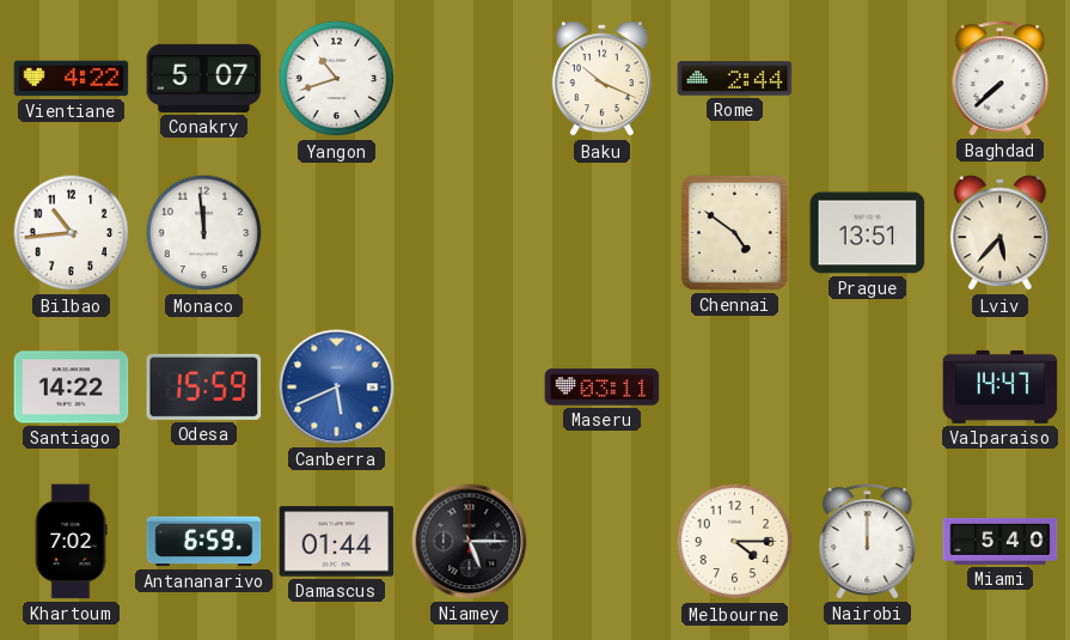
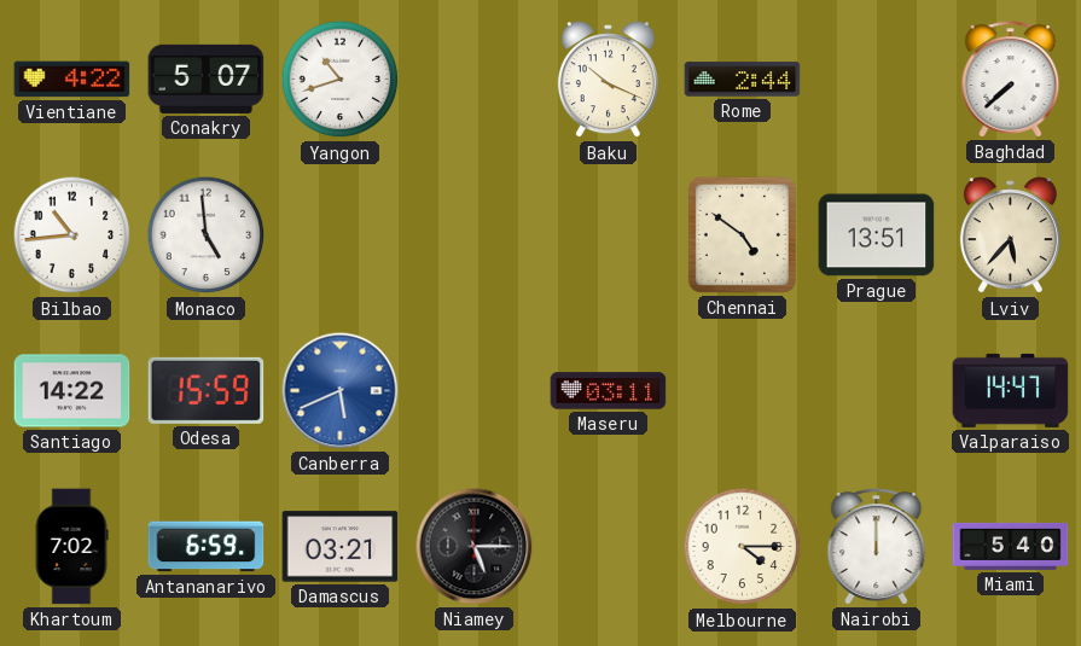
Monaco: 11:59 -> 4:59
Damascus: 01:44 -> 03:21
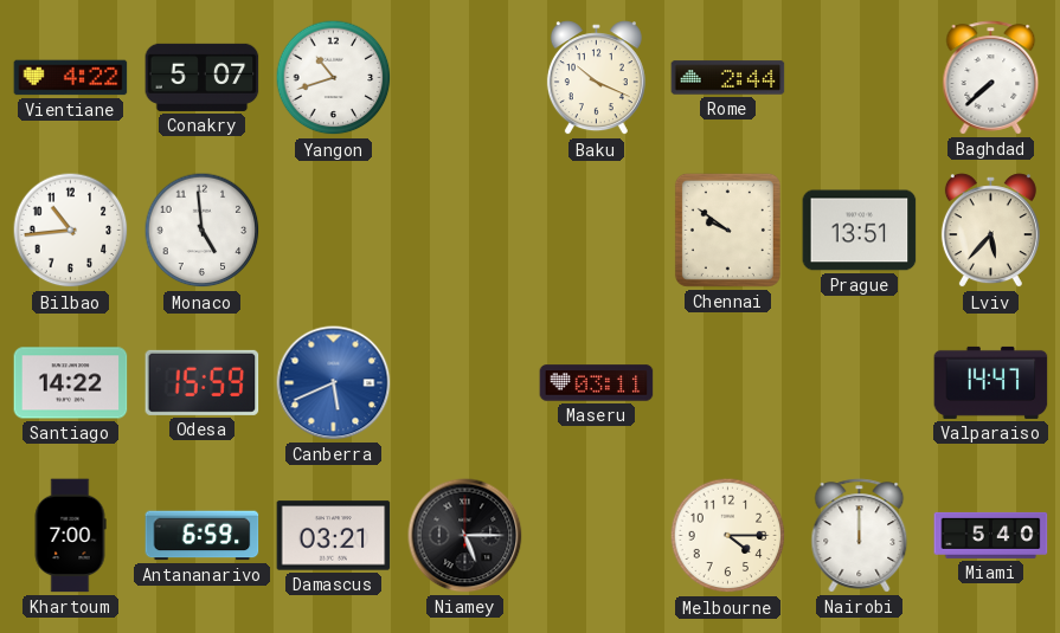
Chennai: 4:51 -> 9:51
Khartoum: 7:02 -> 7:00
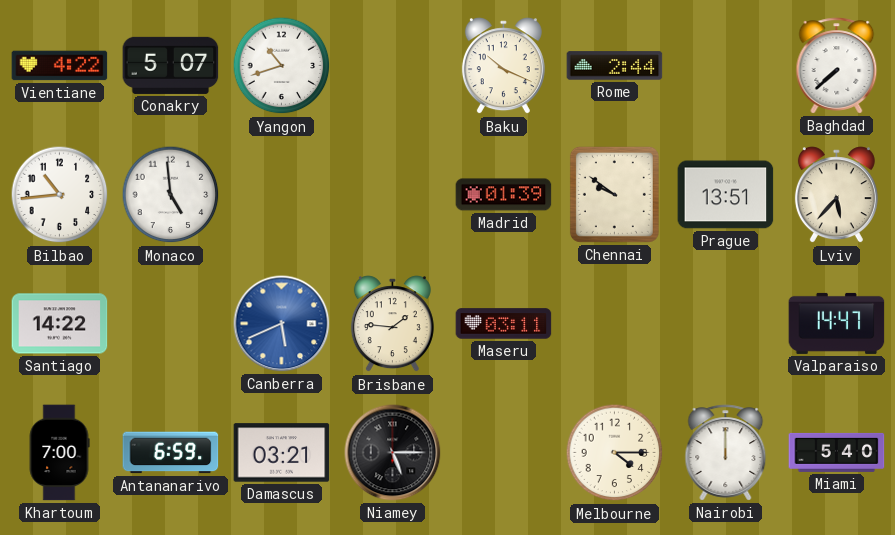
Madrid: none -> 01:39
Odesa: 15:59 -> none
Brisbane: none -> 1:46
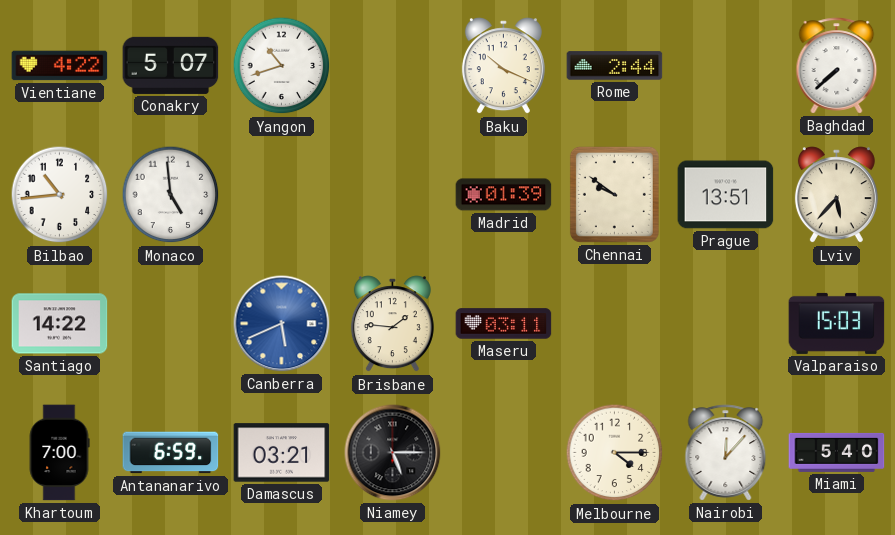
Valparaiso: 14:47 -> 15:03
Nairobi: 12:00 -> 12:07
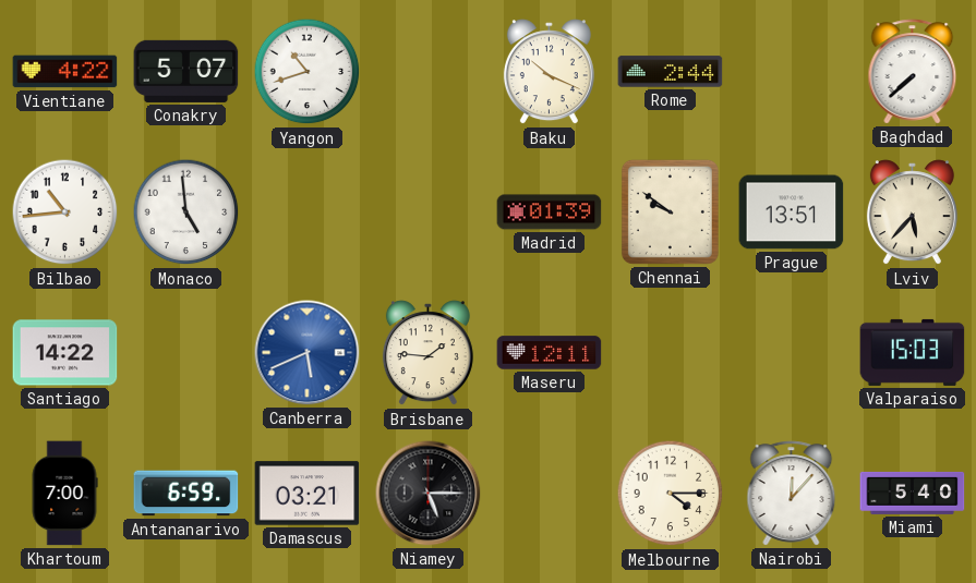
Maseru: 03:11 -> 12:11
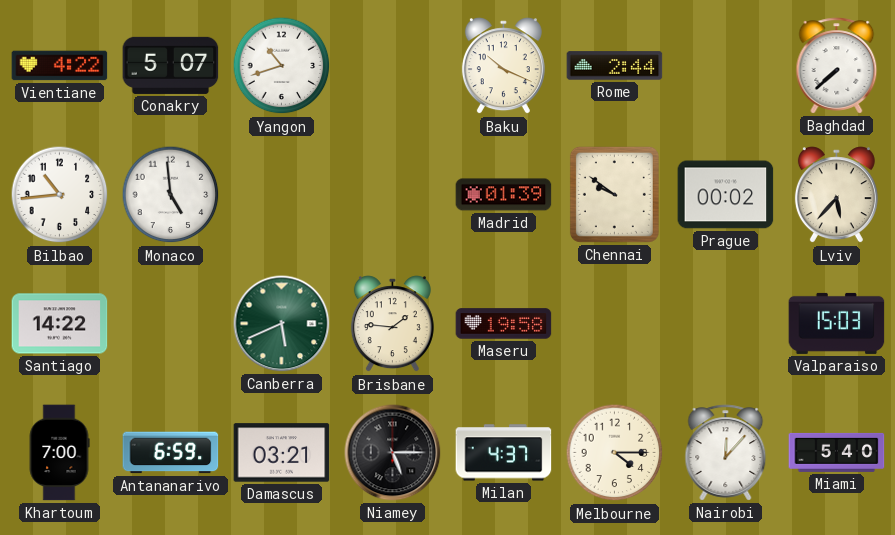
Prague: 13:51 -> 00:02
Canberra dial: blue -> green
Maseru: 12:11 -> 19:58
Milan: none -> 4:37
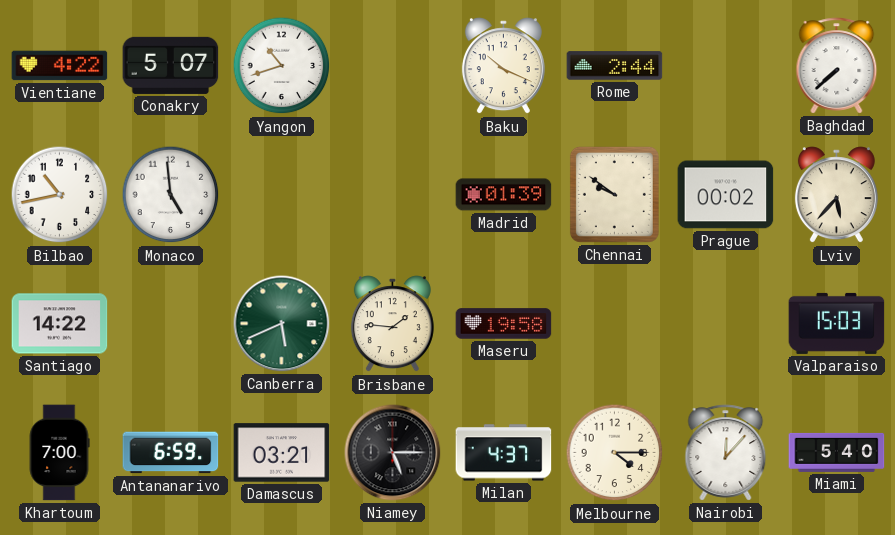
Bilbao: 10:44 -> 10:43
